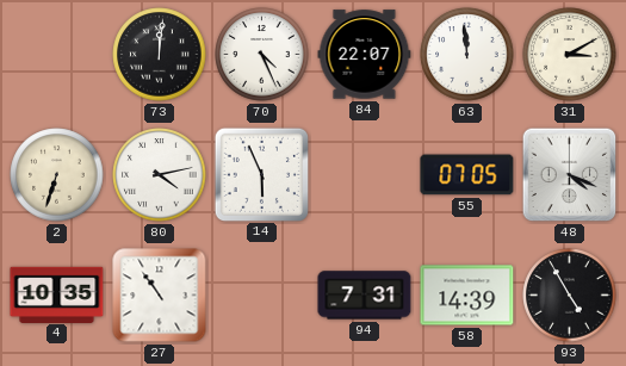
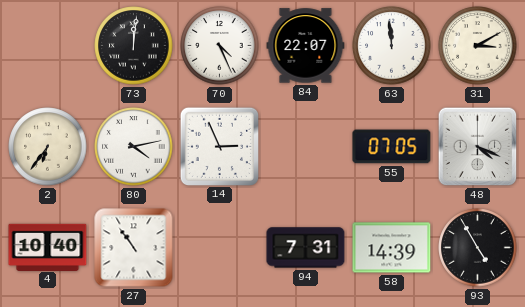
2: 6:33 -> 6:36
14: 5:56 -> 2:56
4: 10:35 -> 10:40
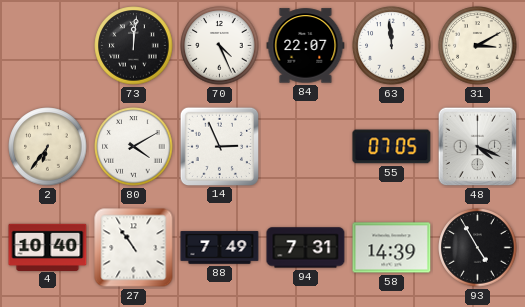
80: 4:13 -> 4:10
88: none -> 7:49
